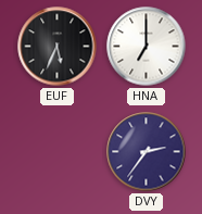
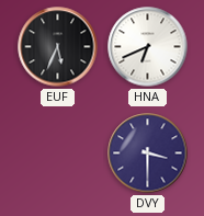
HNA: 7:00 -> 6:41
DVY: 2:36 -> 3:30
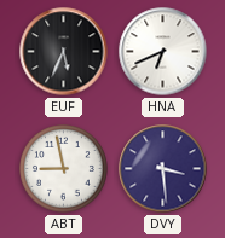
ABT: none -> 8:58
DVY: 3:30 -> 3:29
